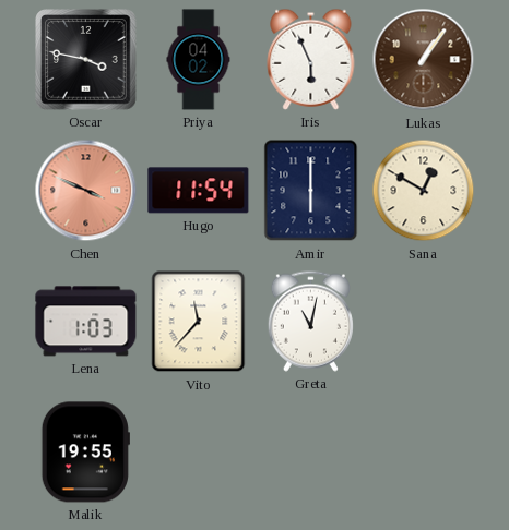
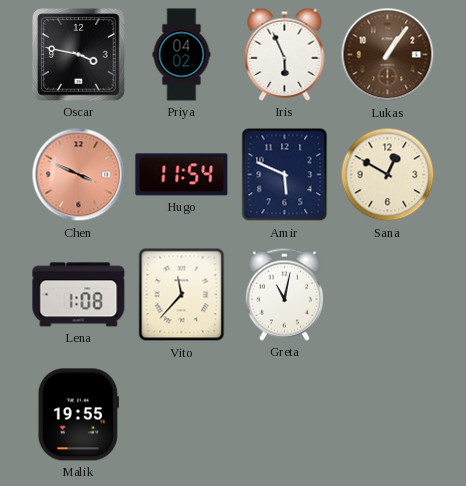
Amir: 6:00 -> 5:49
Lena: 1:03 -> 1:08
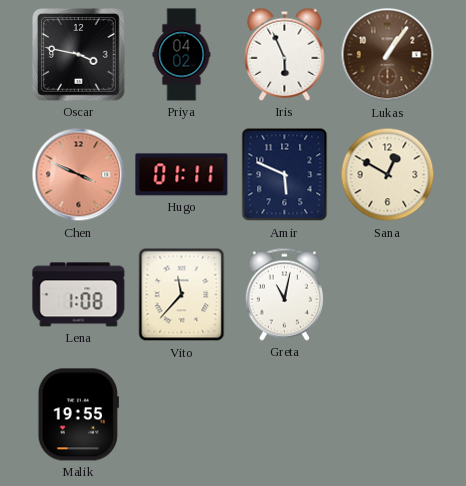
Hugo: 11:54 -> 01:11
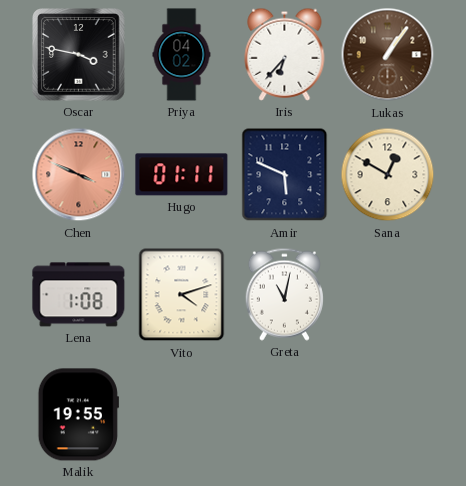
Iris: 5:56 -> 6:37
Vito: 11:37 -> 4:12
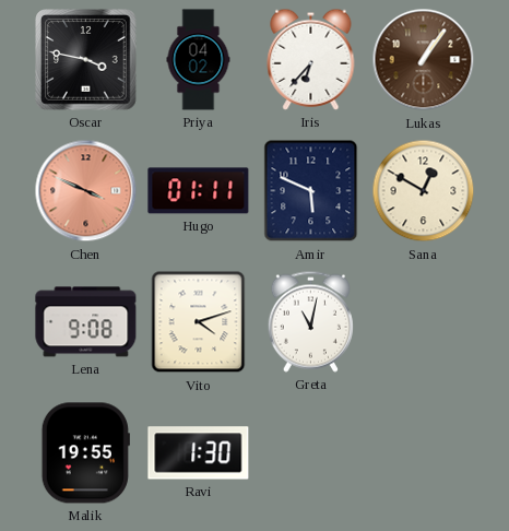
Lena: 1:08 -> 9:08
Ravi: none -> 1:30
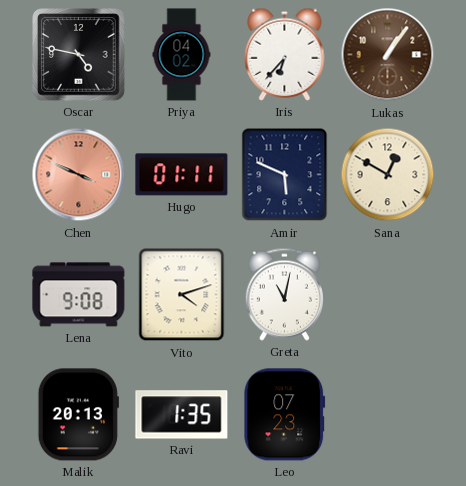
Oscar: 3:47 -> 4:47
Malik: 19:55 -> 20:13
Ravi: 1:30 -> 1:35
Leo: none -> 07:23
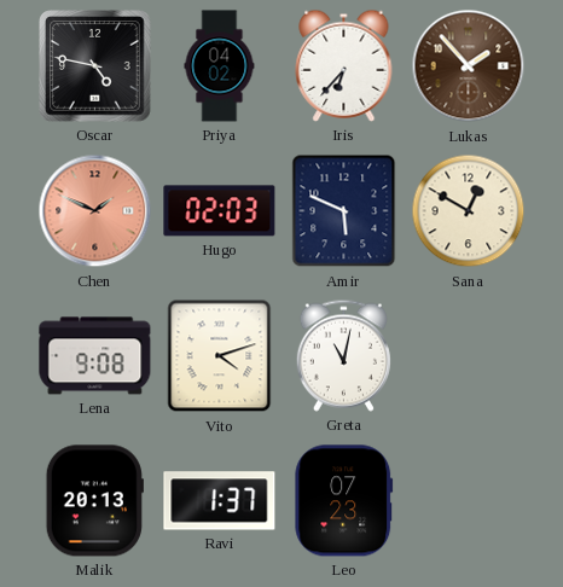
Lukas: 1:06 -> 1:53
Chen: 3:49 -> 1:49
Hugo: 01:11 -> 02:03
Ravi: 1:35 -> 1:37
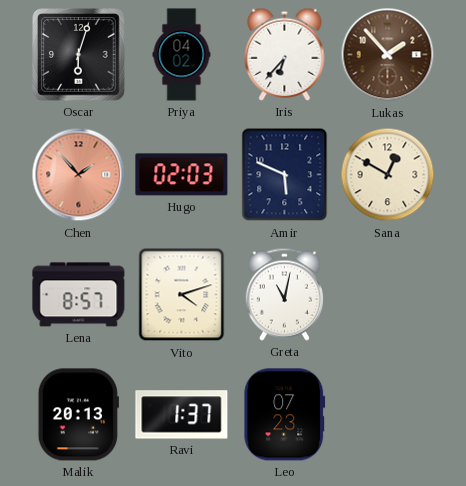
Oscar: 4:47 -> 6:03
Chen: 1:49 -> 1:53
Lena: 9:08 -> 8:57
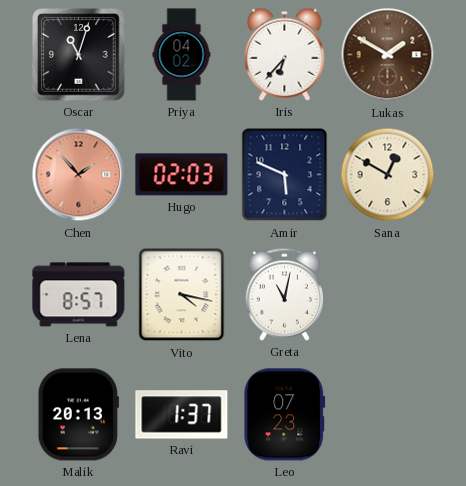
Oscar: 6:03 -> 11:03
Lukas: 1:53 -> 1:50
Vito: 4:12 -> 4:17
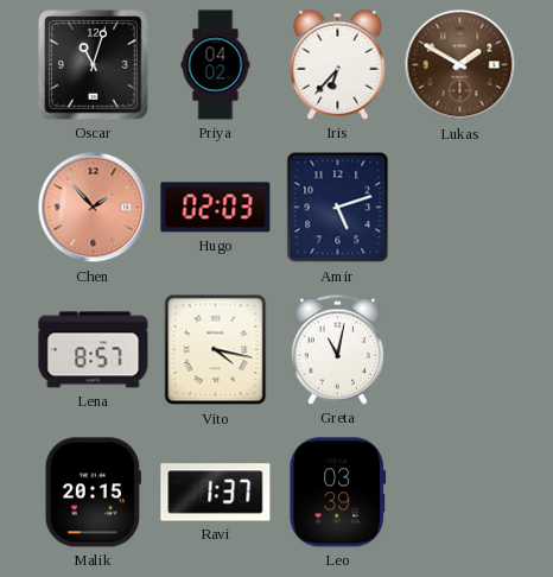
Amir: 5:49 -> 5:12
Sana: 12:50 -> none
Malik: 20:13 -> 20:15
Leo: 07:23 -> 03:39
